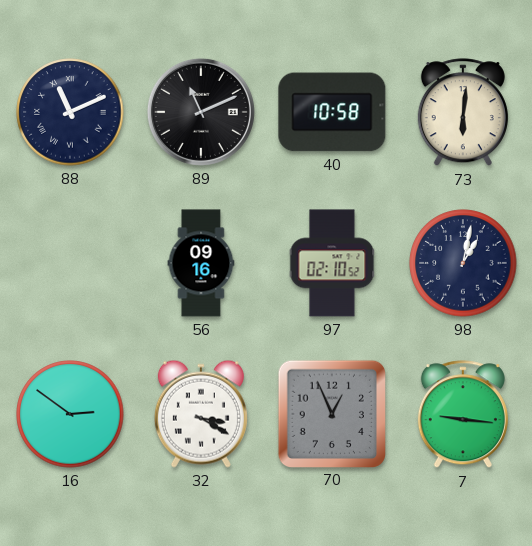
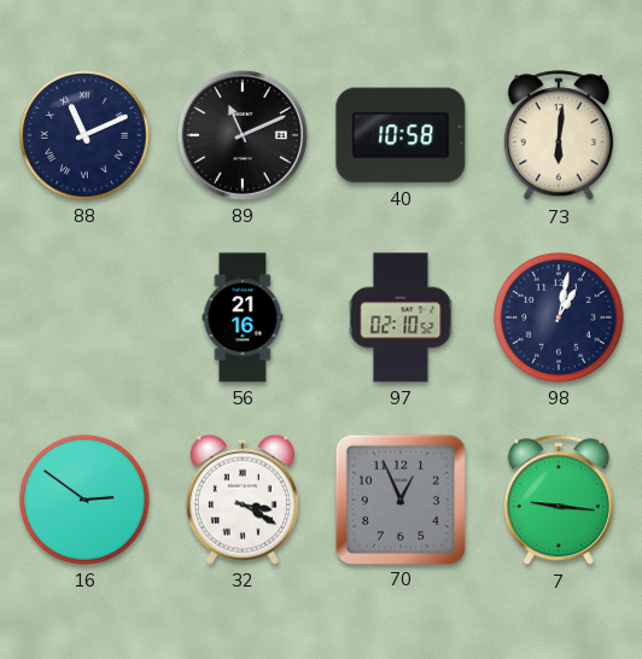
56: 09:16 -> 21:16
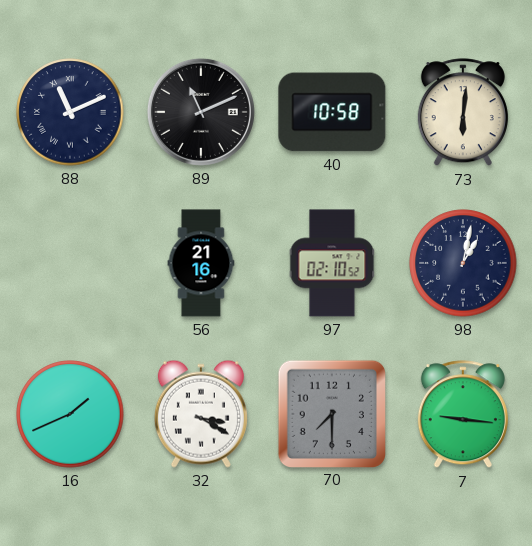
16: 2:51 -> 1:41
70: 12:56 -> 7:30
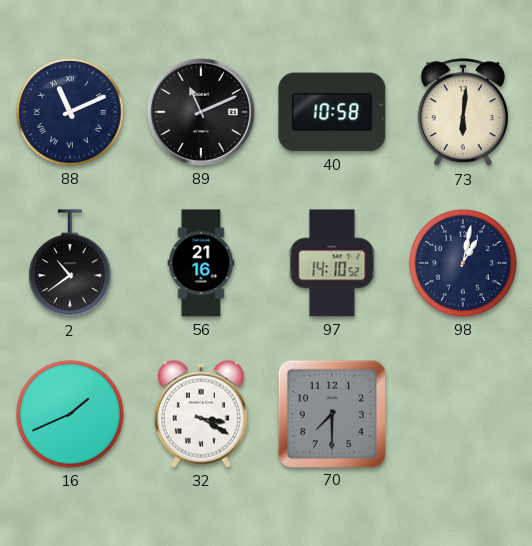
2: none -> 10:39
97: 02:10 -> 14:10
7: 9:16 -> none
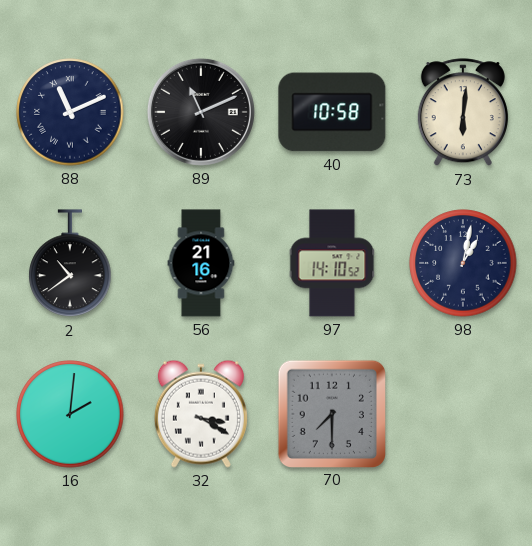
16: 1:41 -> 2:01
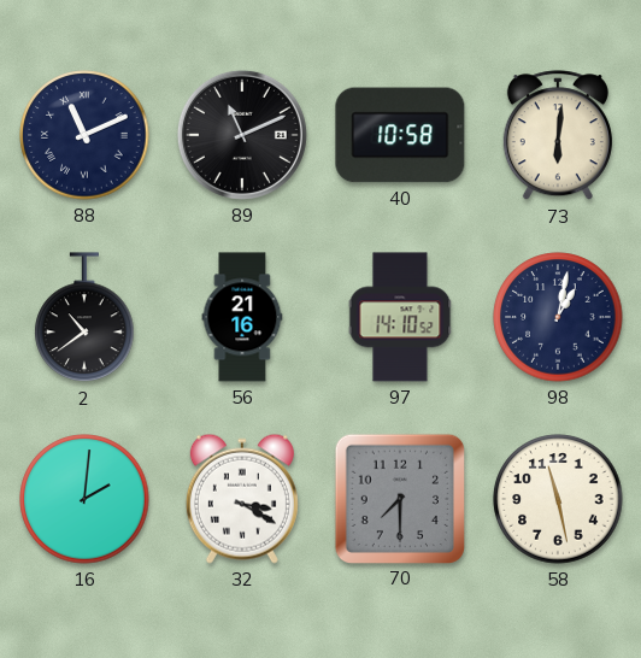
58: none -> 11:28
